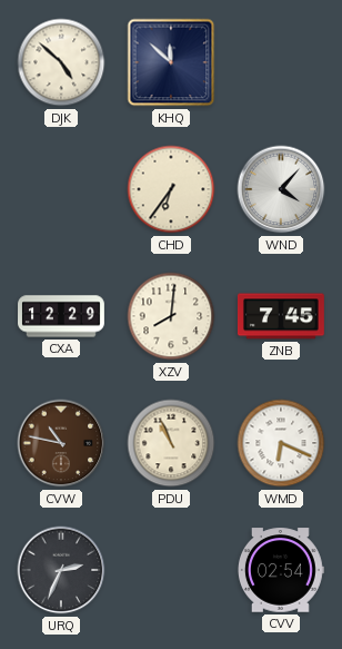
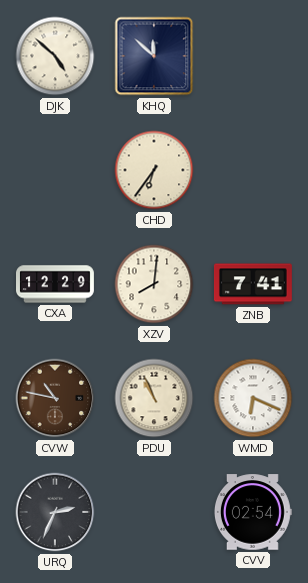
WND: 4:07 -> none
ZNB: 7:45 -> 7:41
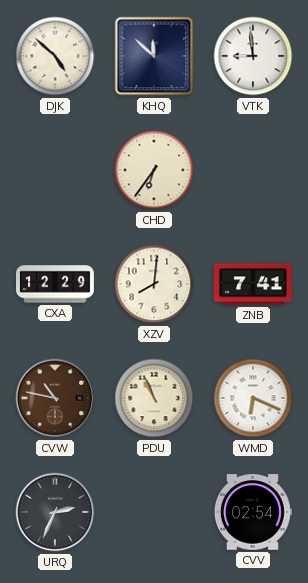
VTK: none -> 8:59
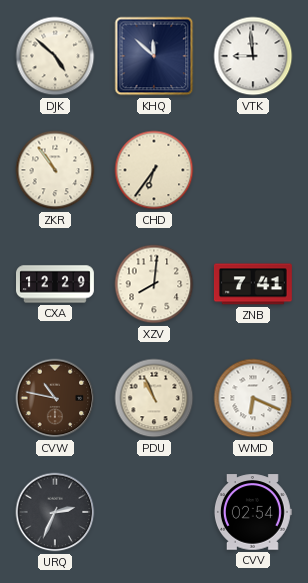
ZKR: none -> 10:54
